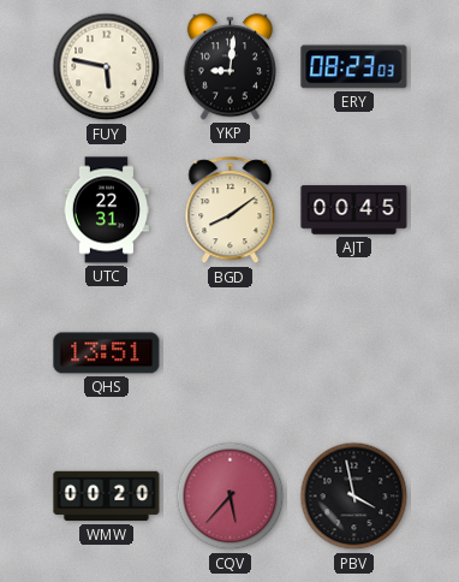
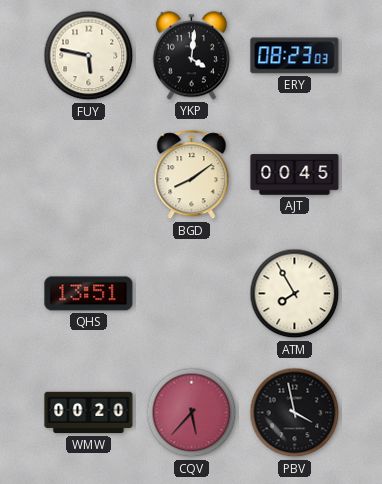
YKP: 9:01 -> 4:01
UTC: 22:31 -> none
ATM: none -> 7:55
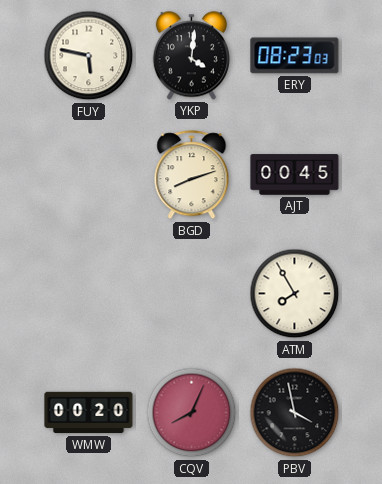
BGD: 8:09 -> 8:12
QHS: 13:51 -> none
CQV: 5:37 -> 8:04
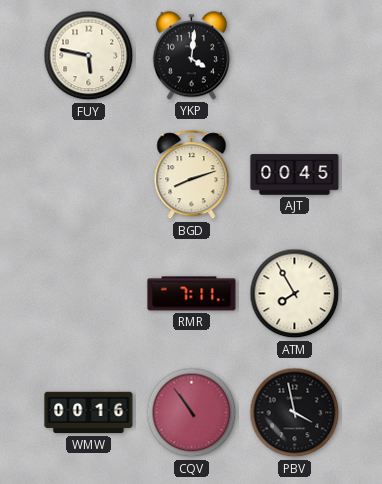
ERY: 08:23 -> none
RMR: none -> 7:11
WMW: 00:20 -> 00:16
CQV: 8:04 -> 10:54
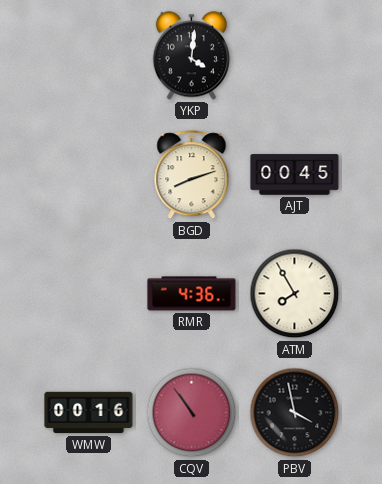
FUY: 5:47 -> none
RMR: 7:11 -> 4:36
